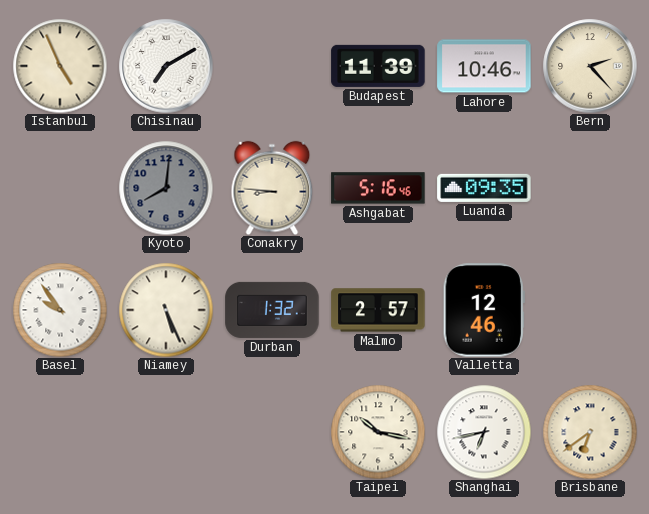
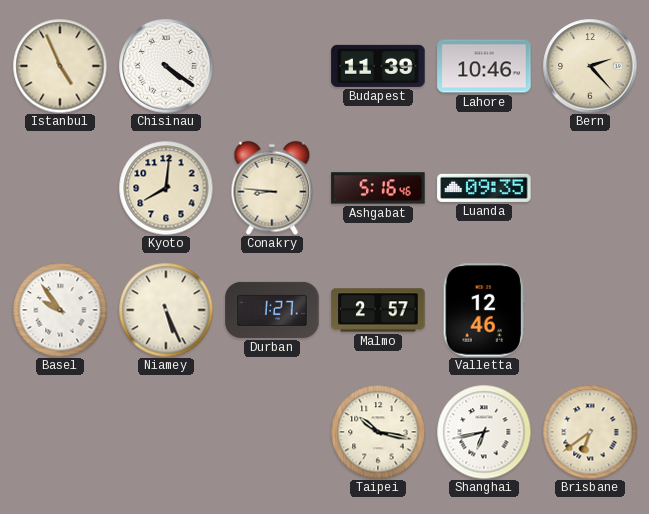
Chisinau: 7:10 -> 4:21
Kyoto dial: grey -> cream
Durban: 1:32 -> 1:27
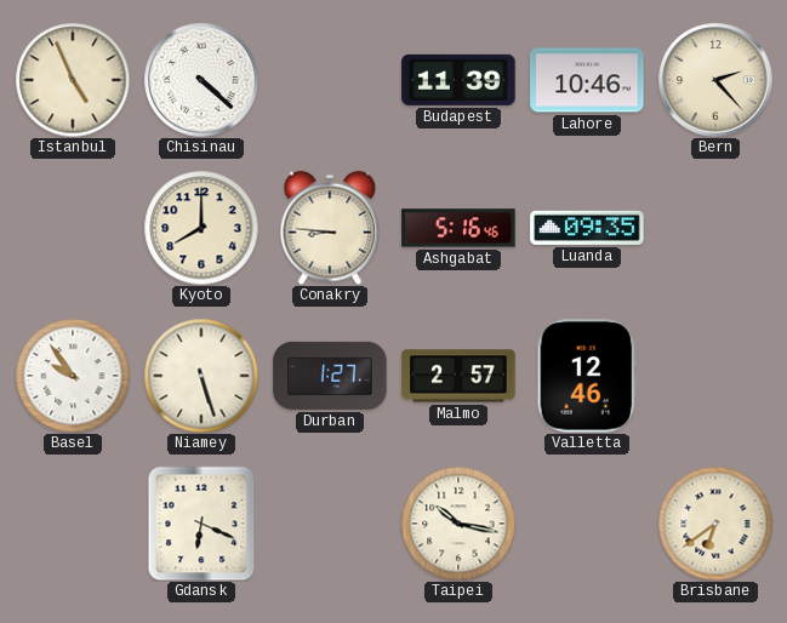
Chisinau: 4:21 -> 4:22
Kyoto: 8:01 -> 8:00
Niamey: 5:26 -> 5:27
Gdansk: none -> 6:19
Shanghai: 6:43 -> none
